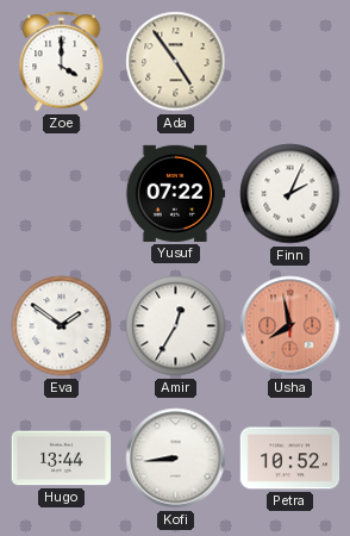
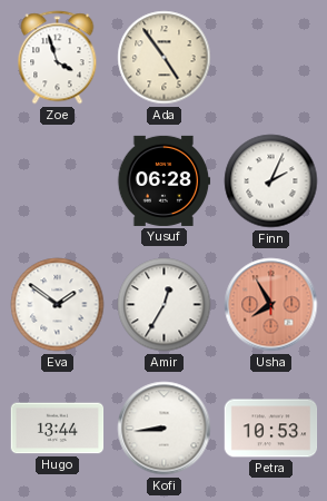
Zoe: 4:00 -> 3:57
Yusuf: 07:22 -> 06:28
Usha: 7:58 -> 7:55
Petra: 10:52 -> 10:53
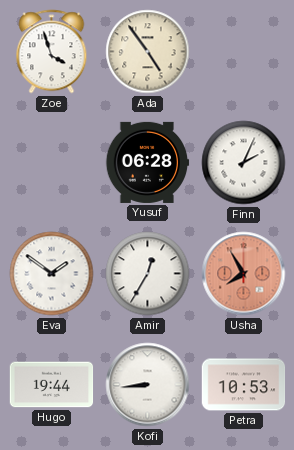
Hugo: 13:44 -> 19:44
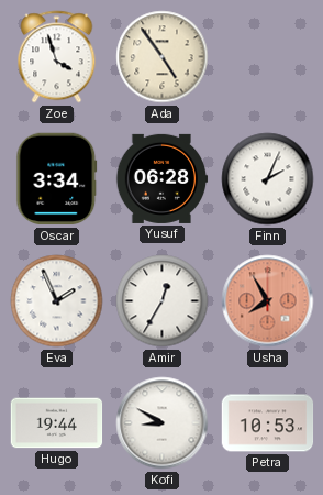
Oscar: none -> 3:34
Eva: 1:51 -> 1:56
Kofi: 8:44 -> 8:50
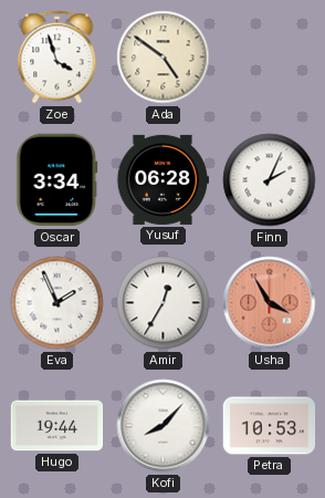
Ada: 4:54 -> 4:51
Usha: 7:55 -> 3:55
Kofi: 8:50 -> 8:07
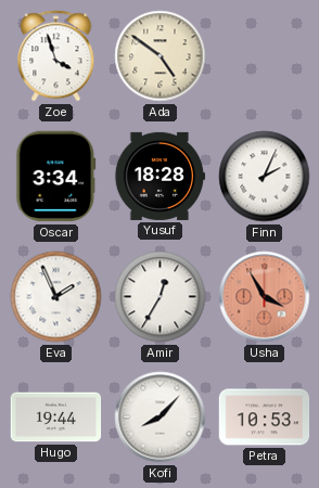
Yusuf: 06:28 -> 18:28
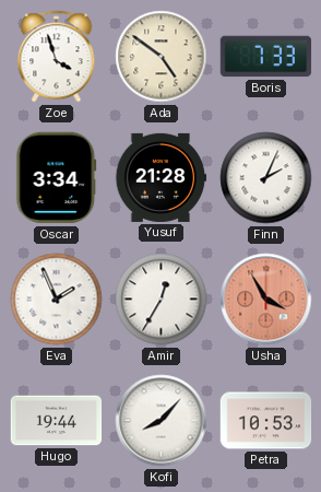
Boris: none -> 7:33
Yusuf: 18:28 -> 21:28
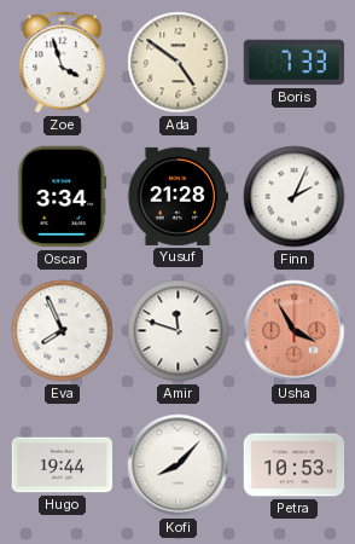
Eva: 1:56 -> 7:56
Amir: 12:35 -> 11:48
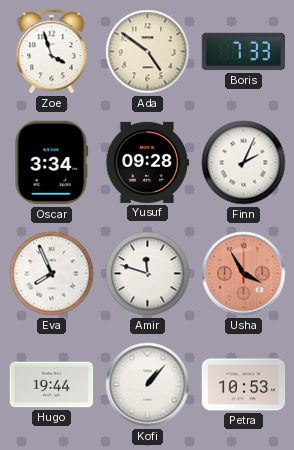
Yusuf: 21:28 -> 09:28
Kofi: 8:07 -> 1:07
